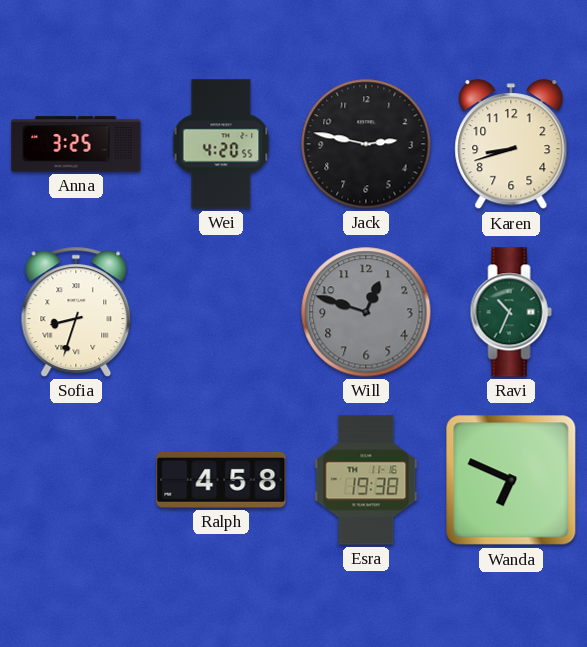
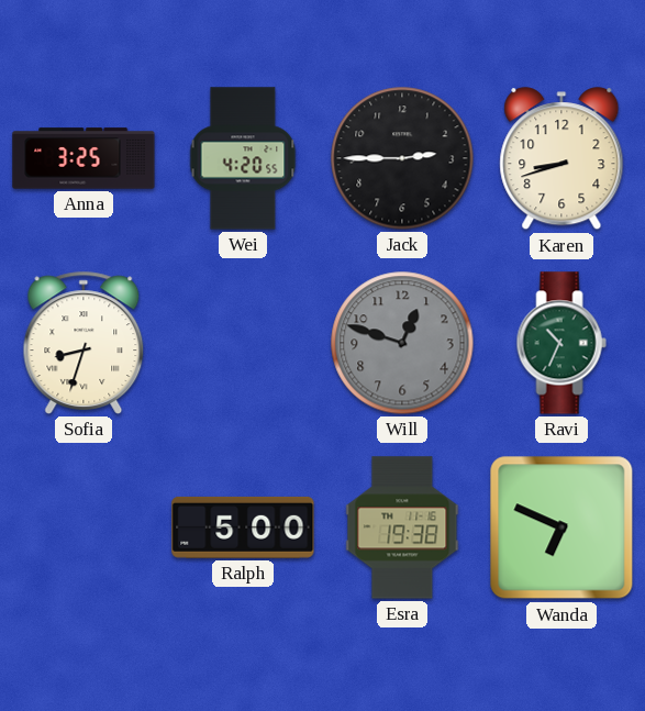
Jack: 2:47 -> 2:45
Ralph: 4:58 -> 5:00
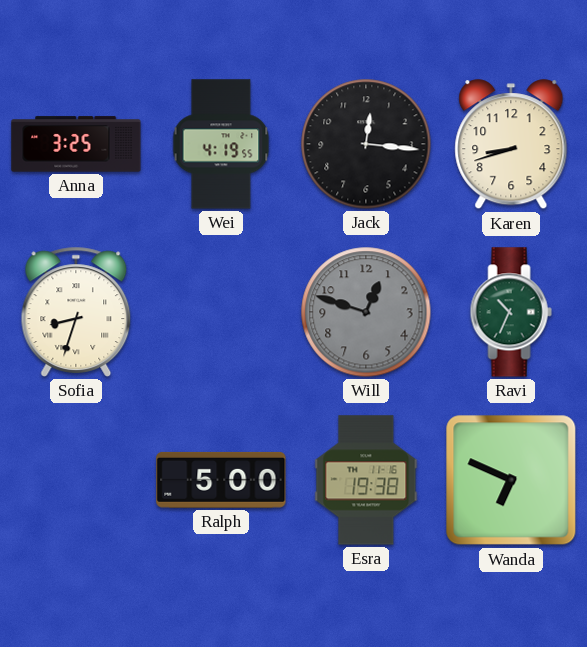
Wei: 4:20 -> 4:19
Jack: 2:45 -> 12:16
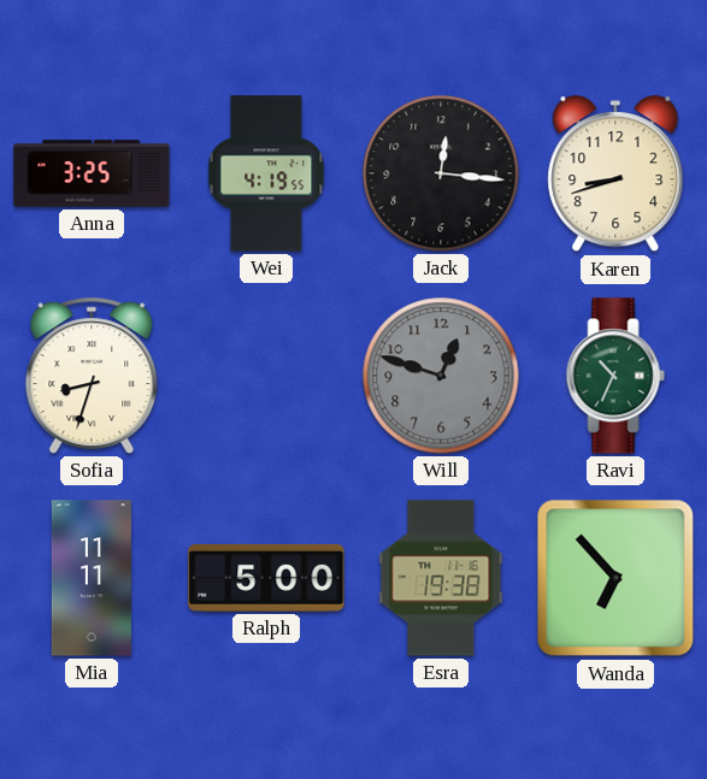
Mia: none -> 11:11
Wanda: 6:49 -> 6:53
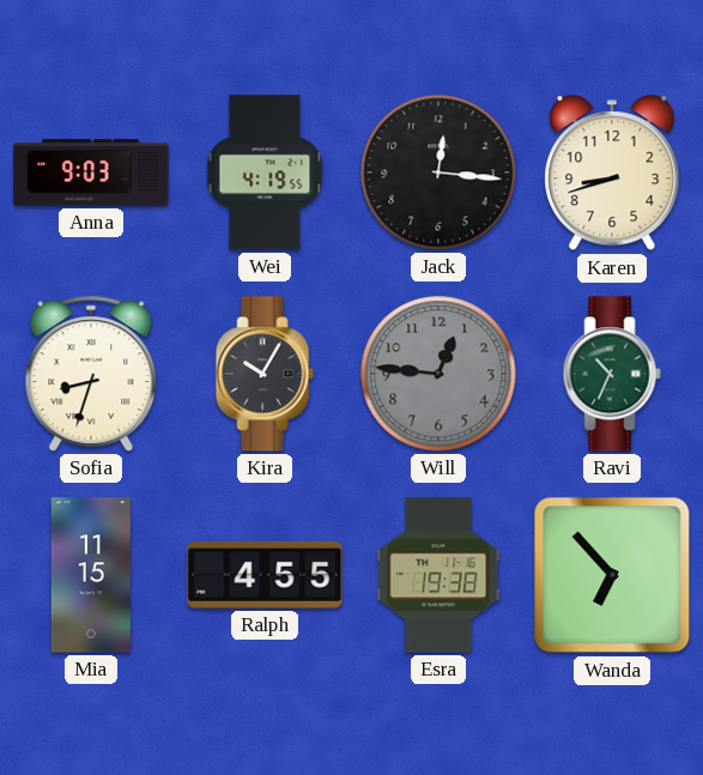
Anna: 3:25 -> 9:03
Kira: none -> 10:05
Will: 12:48 -> 12:46
Mia: 11:11 -> 11:15
Ralph: 5:00 -> 4:55
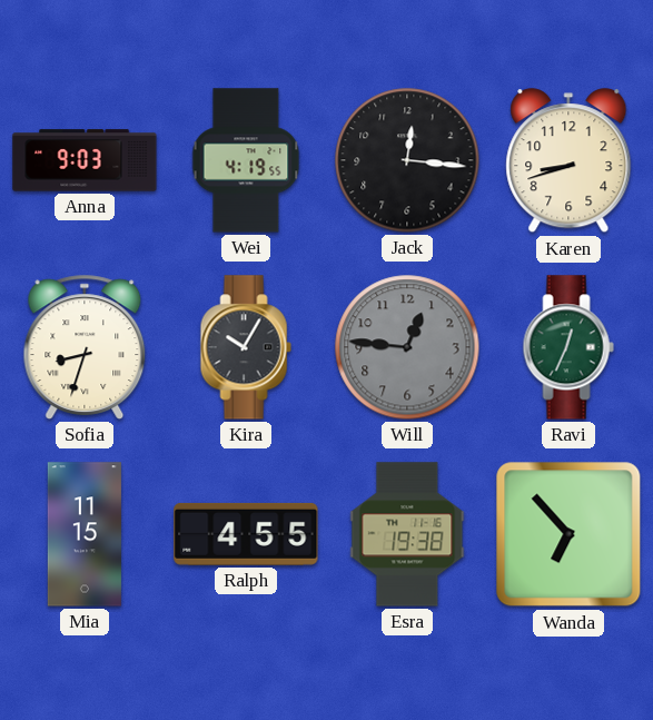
Ravi: 10:34 -> 12:34
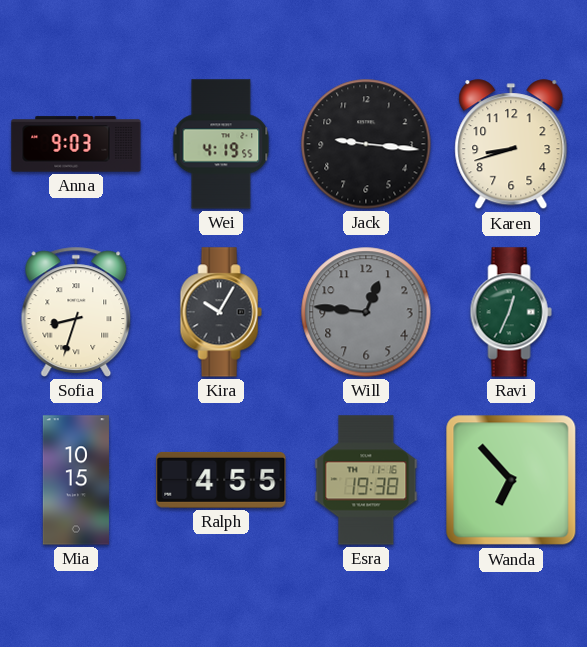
Jack: 12:16 -> 9:16
Mia: 11:15 -> 10:15
